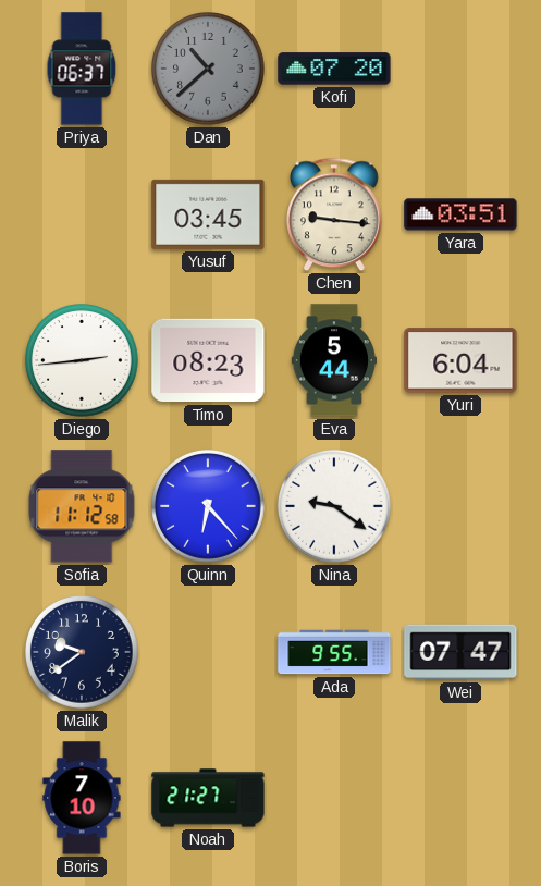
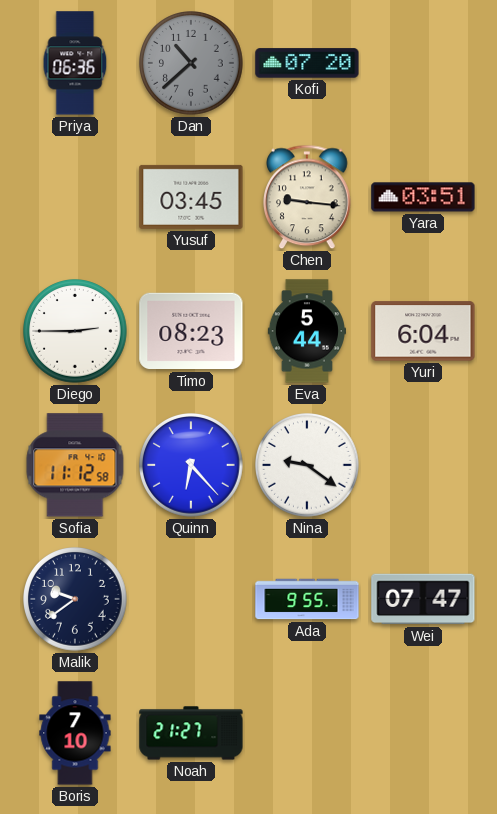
Priya: 06:37 -> 06:36
Diego: 2:44 -> 2:45
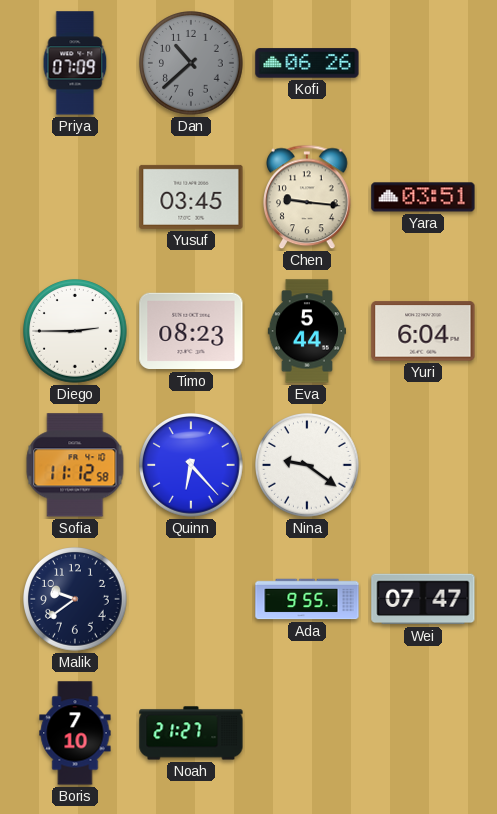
Priya: 06:36 -> 07:09
Kofi: 07:20 -> 06:26
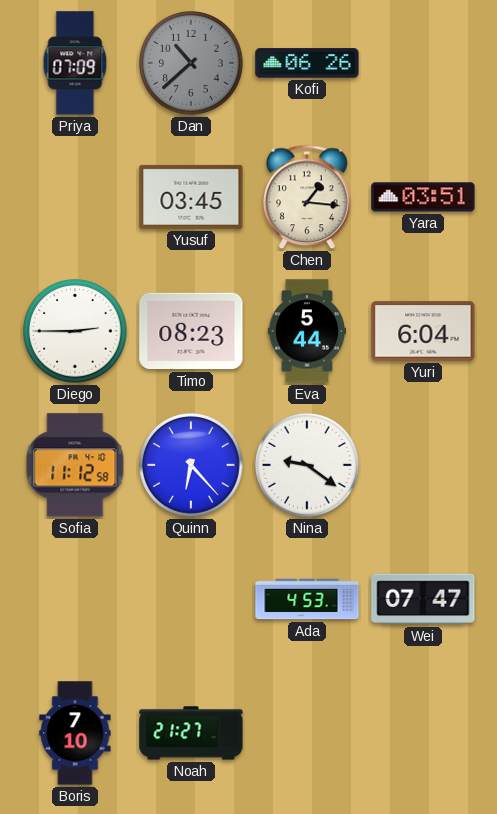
Chen: 9:16 -> 1:16
Malik: 9:39 -> none
Ada: 9:55 -> 4:53
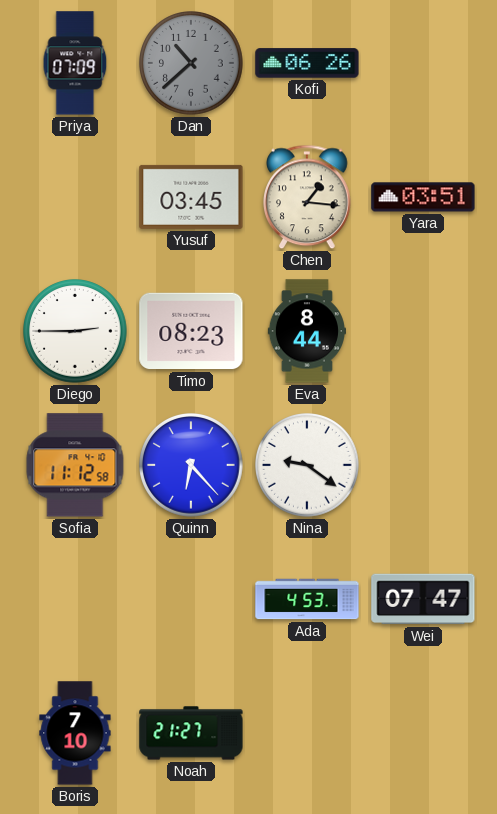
Eva: 5:44 -> 8:44
Yuri: 6:04 -> none
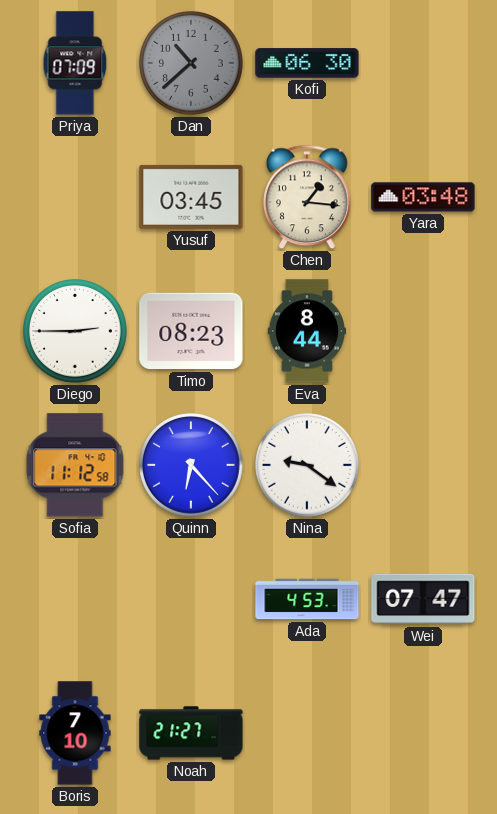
Kofi: 06:26 -> 06:30
Yara: 03:51 -> 03:48
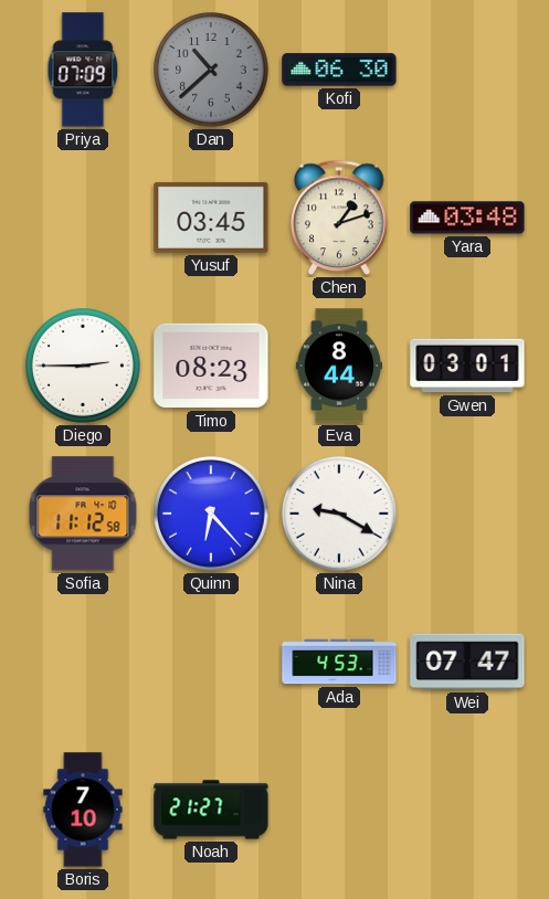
Chen: 1:16 -> 1:12
Gwen: none -> 03:01
Nina: 9:21 -> 9:20
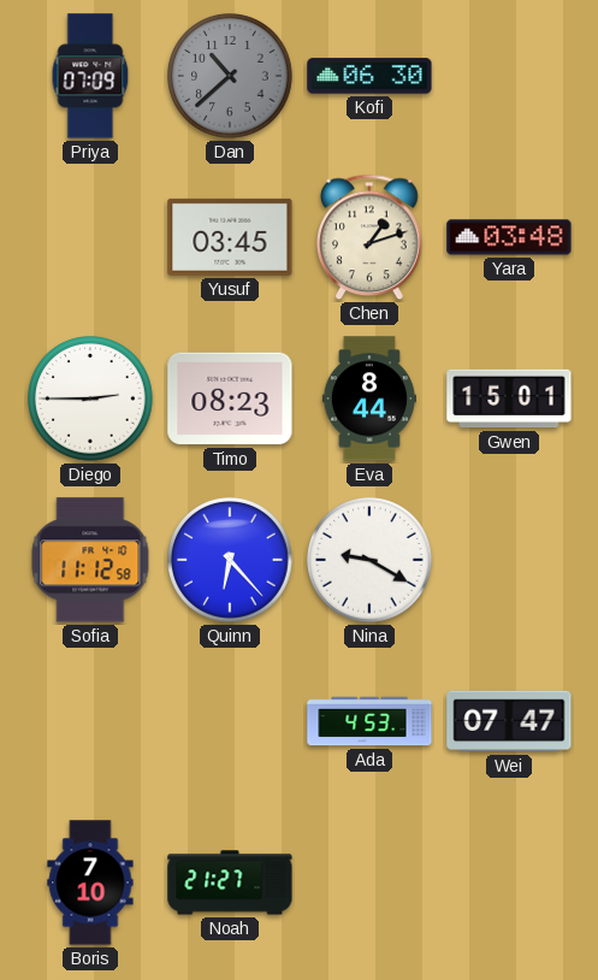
Gwen: 03:01 -> 15:01
